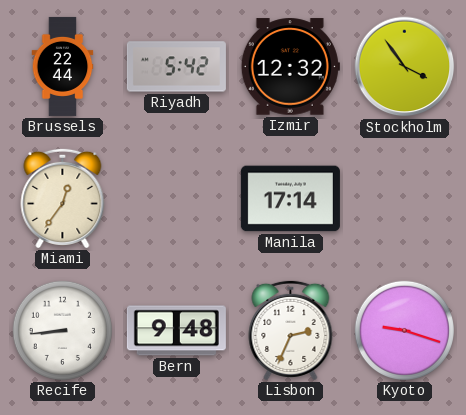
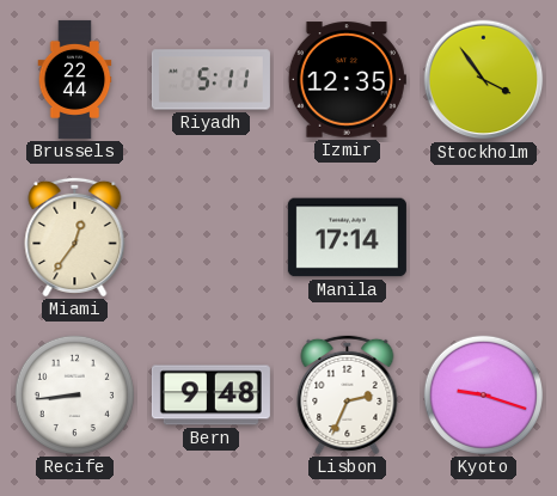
Riyadh: 5:42 -> 5:11
Izmir: 12:32 -> 12:35
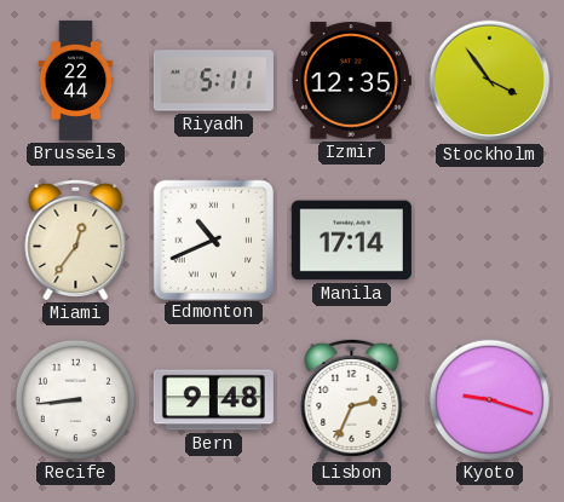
Edmonton: none -> 10:41
